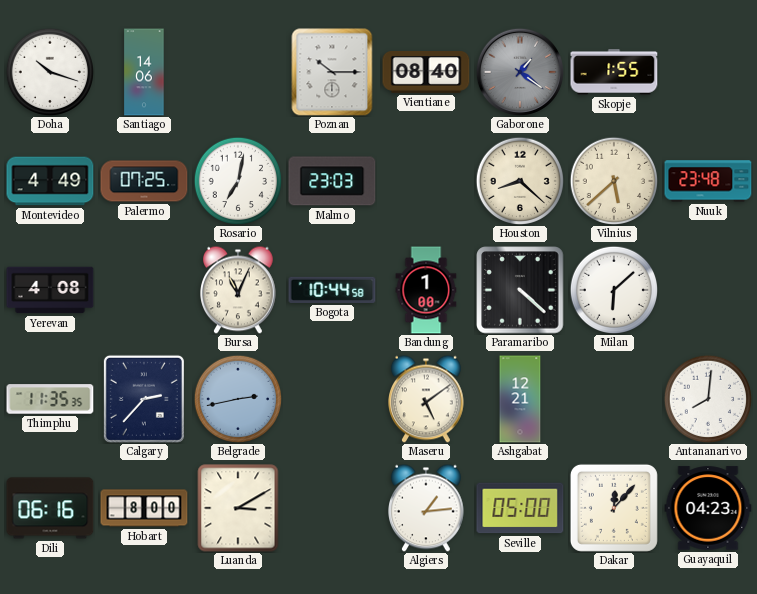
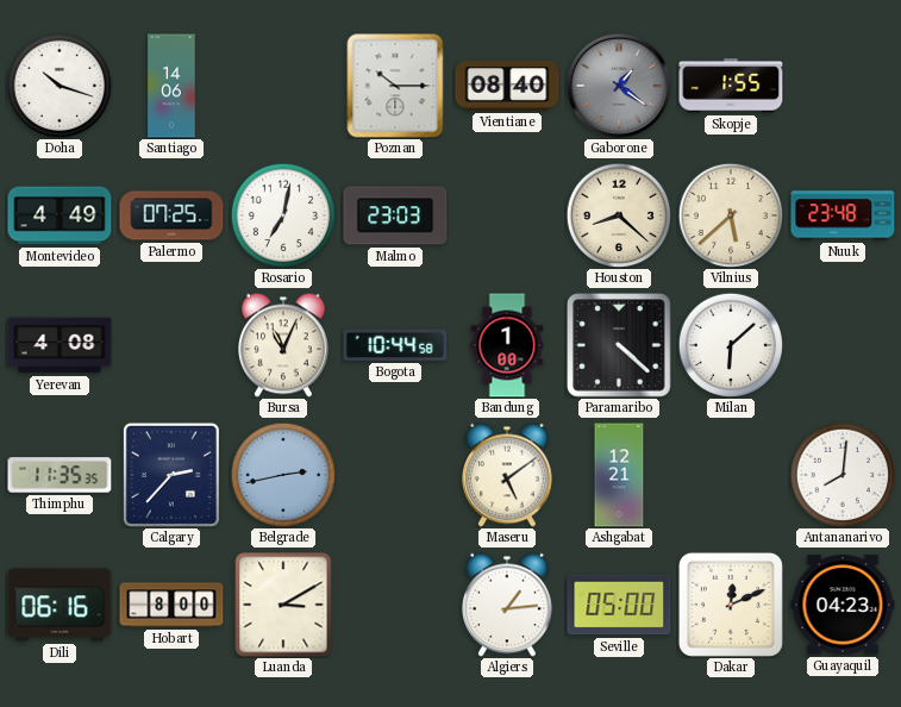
Dakar: 12:07 -> 12:11
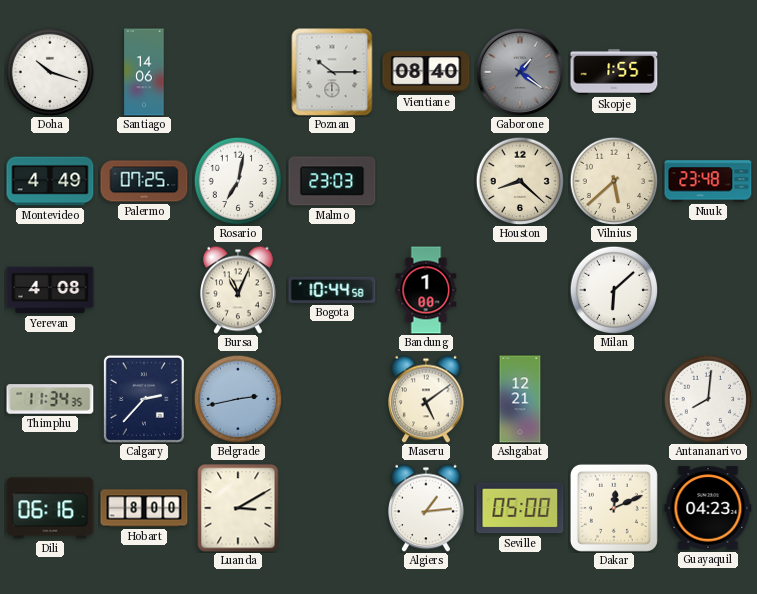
Paramaribo: 4:22 -> none
Thimphu: 11:35 -> 11:34
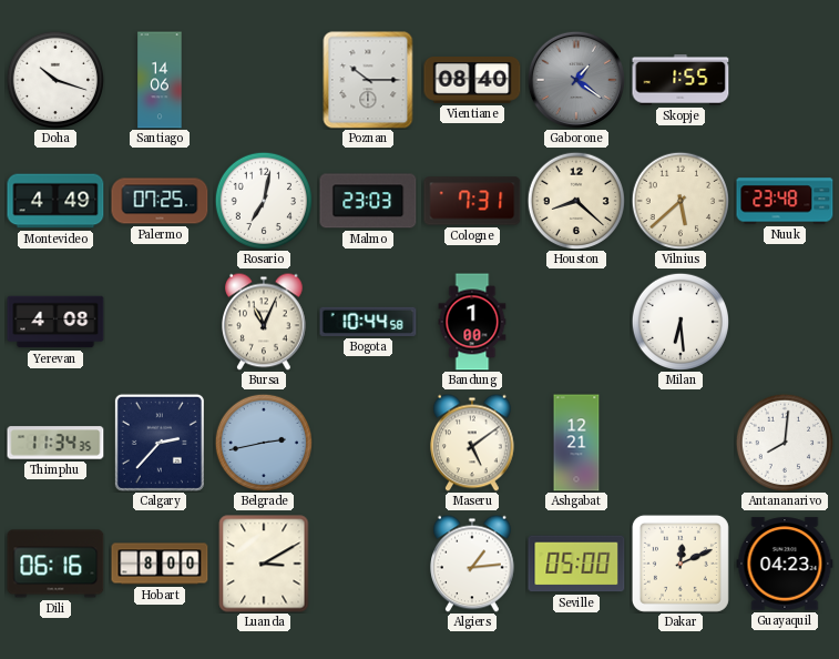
Cologne: none -> 7:31
Milan: 6:08 -> 6:29
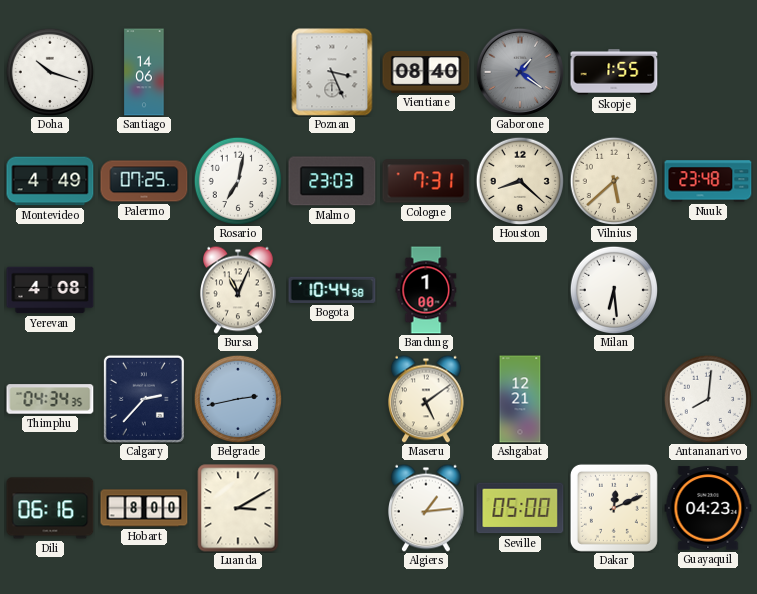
Poznan: 10:15 -> 3:26
Thimphu: 11:34 -> 04:34
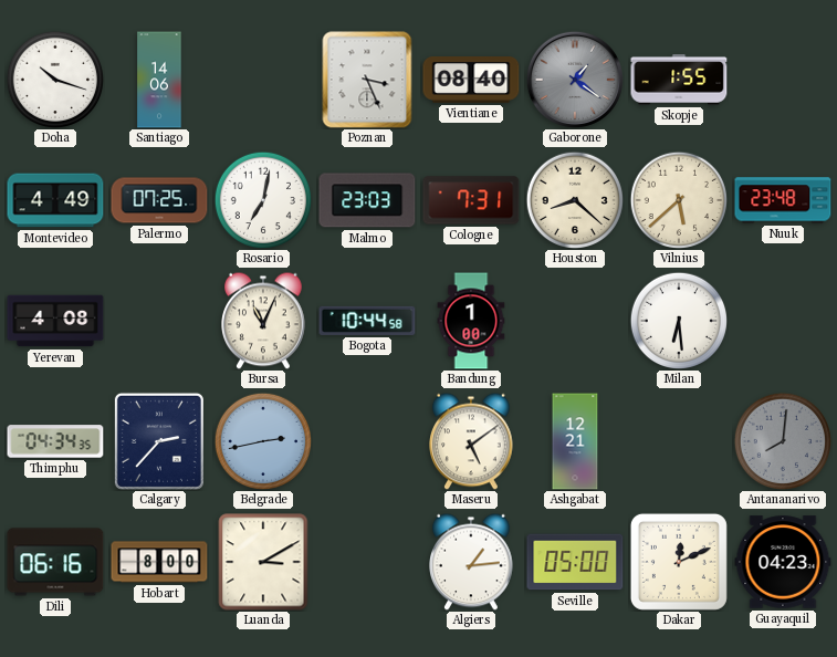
Antananarivo dial: white -> grey
